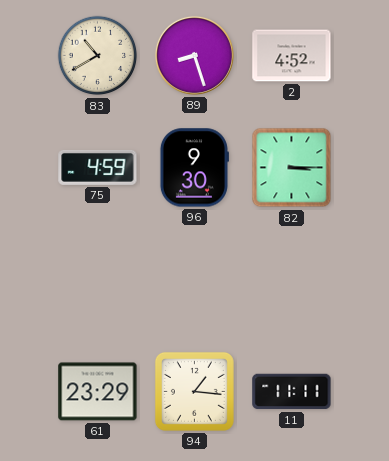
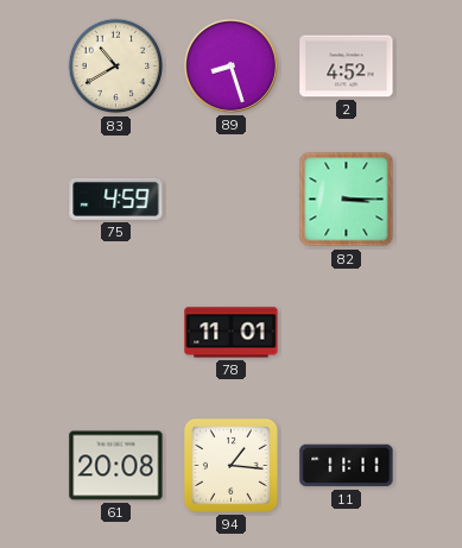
96: 9:30 -> none
78: none -> 11:01
61: 23:29 -> 20:08
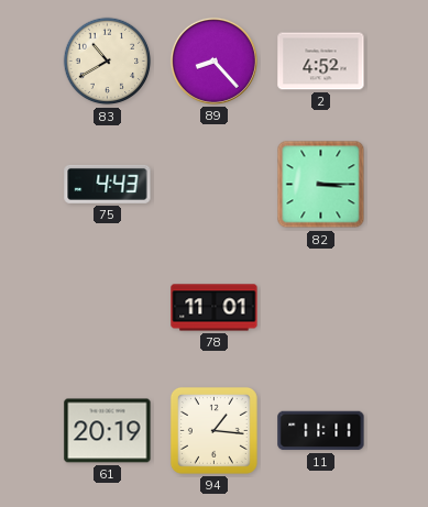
89: 8:27 -> 8:23
75: 4:59 -> 4:43
61: 20:08 -> 20:19
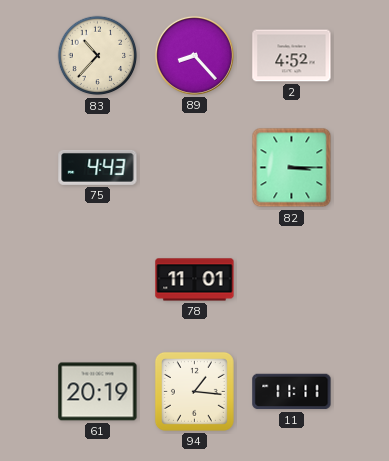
83: 10:40 -> 10:37
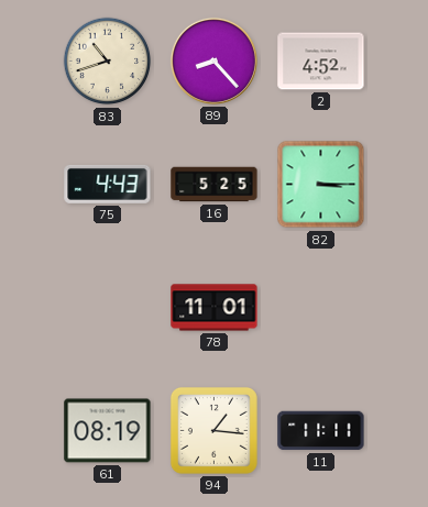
83: 10:37 -> 10:42
16: none -> 5:25
61: 20:19 -> 08:19
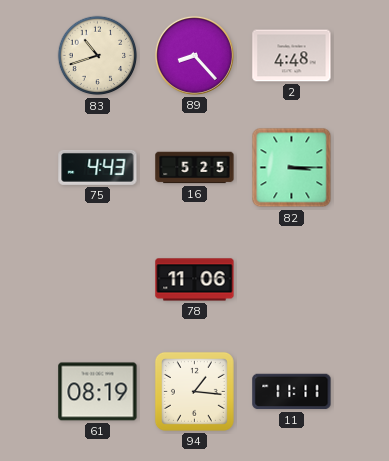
2: 4:52 -> 4:48
78: 11:01 -> 11:06
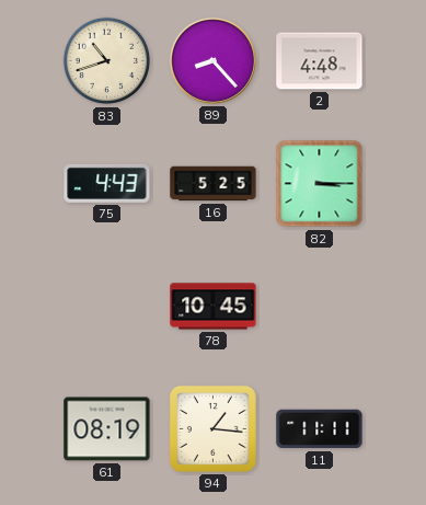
78: 11:06 -> 10:45
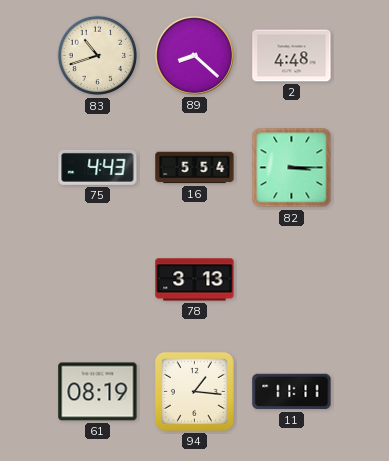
89: 8:23 -> 8:22
16: 5:25 -> 5:54
78: 10:45 -> 3:13
